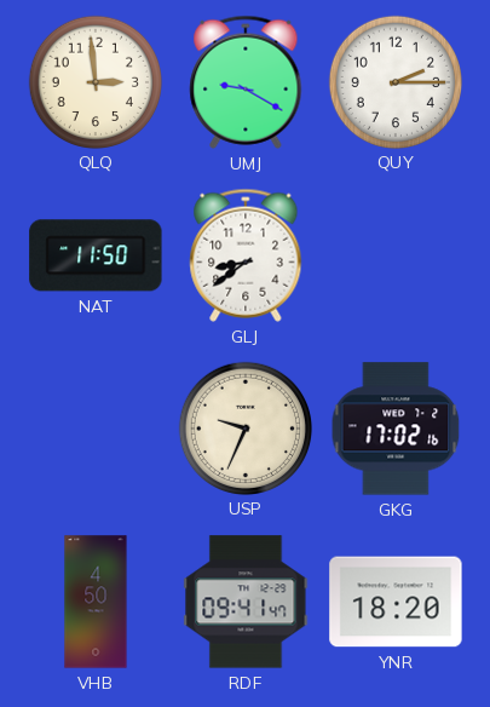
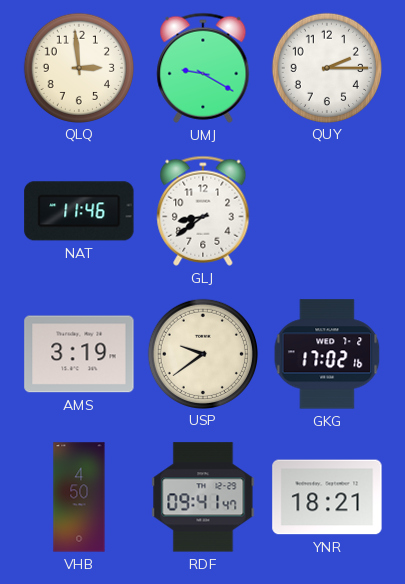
NAT: 11:50 -> 11:46
AMS: none -> 3:19
USP: 9:34 -> 9:39
YNR: 18:20 -> 18:21
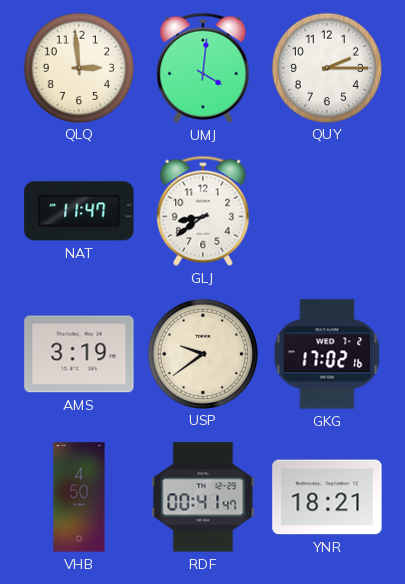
UMJ: 9:20 -> 4:01
NAT: 11:46 -> 11:47
RDF: 09:41 -> 00:41
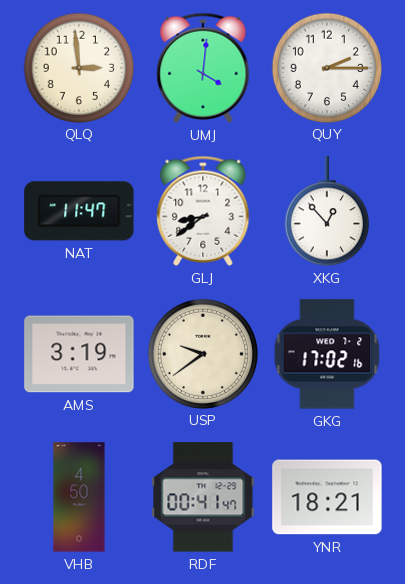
XKG: none -> 12:53
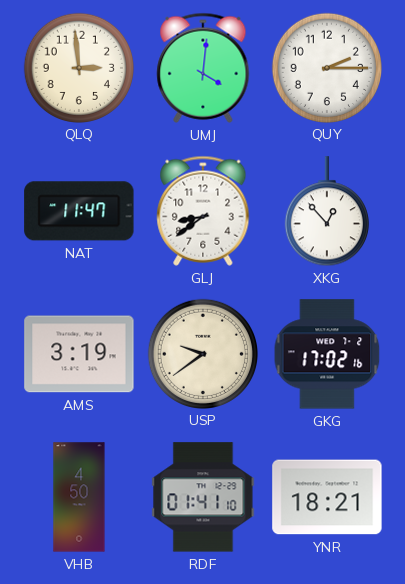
RDF: 00:41 -> 01:41
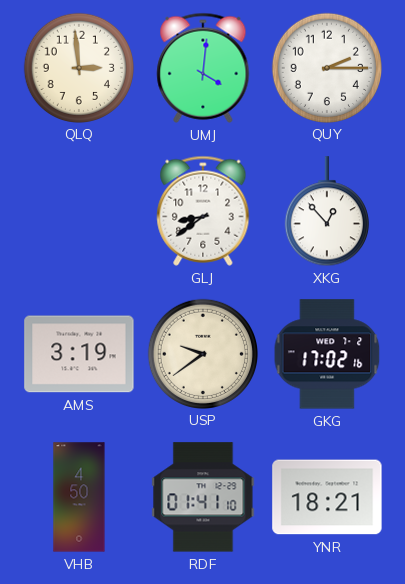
NAT: 11:47 -> none
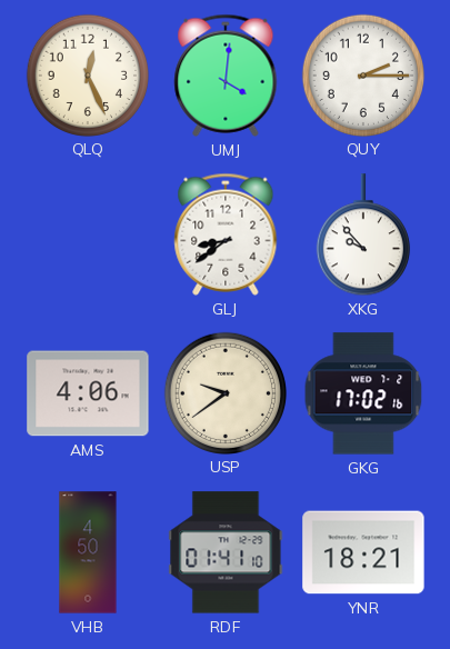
QLQ: 2:59 -> 12:26
XKG: 12:53 -> 9:53
AMS: 3:19 -> 4:06
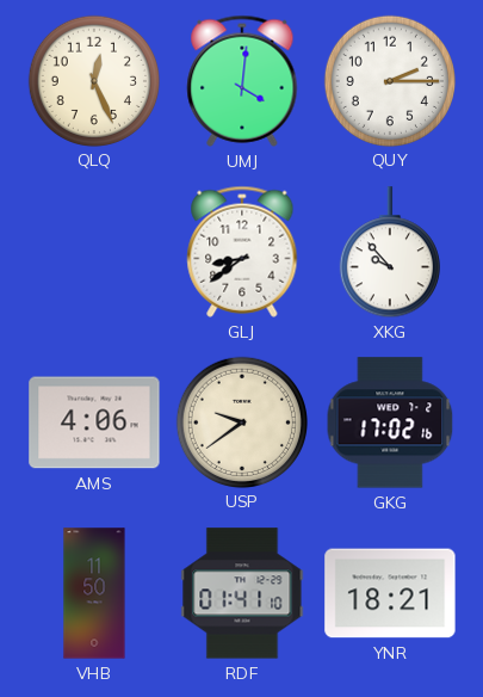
VHB: 4:50 -> 11:50
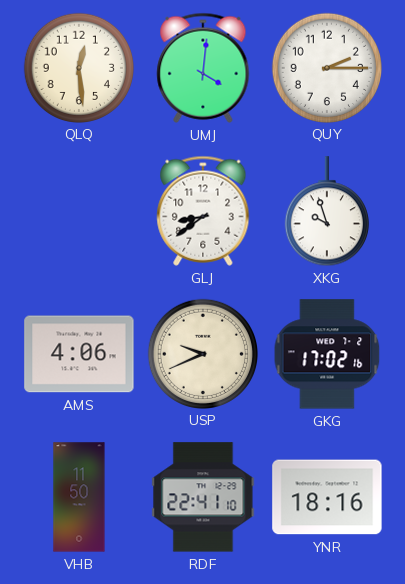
QLQ: 12:26 -> 12:29
XKG: 9:53 -> 9:57
USP: 9:39 -> 9:41
RDF: 01:41 -> 22:41
YNR: 18:21 -> 18:16
